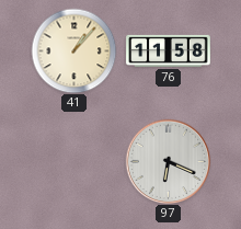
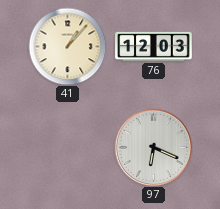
76: 11:58 -> 12:03
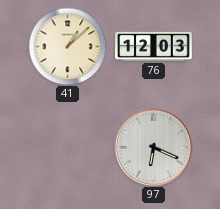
41: 1:07 -> 1:08
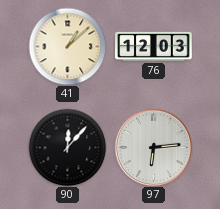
90: none -> 12:07
97: 6:19 -> 6:14
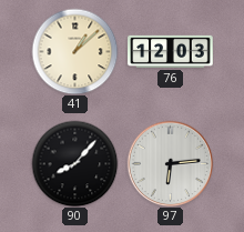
90: 12:07 -> 8:07
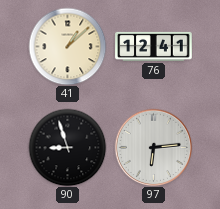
76: 12:03 -> 12:41
90: 8:07 -> 8:57
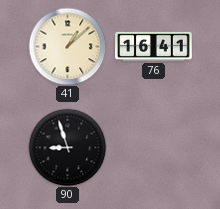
76: 12:41 -> 16:41
97: 6:14 -> none
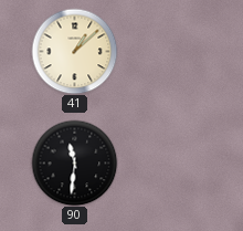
76: 16:41 -> none
90: 8:57 -> 11:31
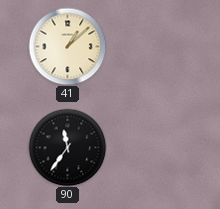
90: 11:31 -> 11:36
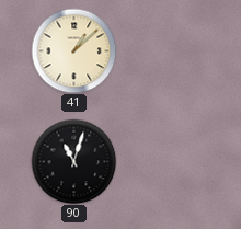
90: 11:36 -> 11:03
